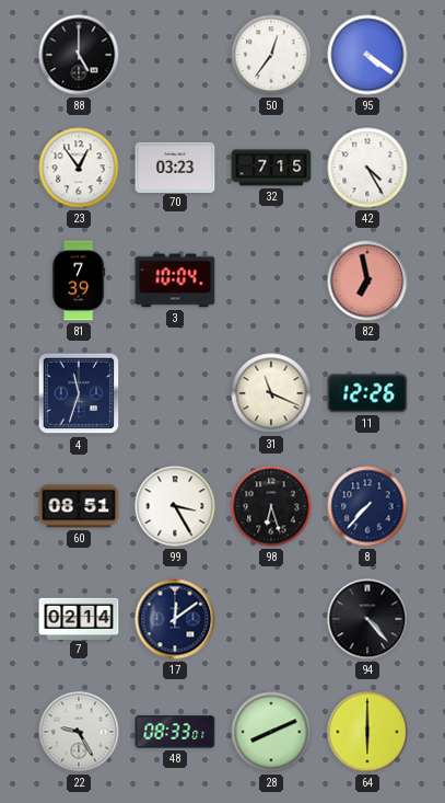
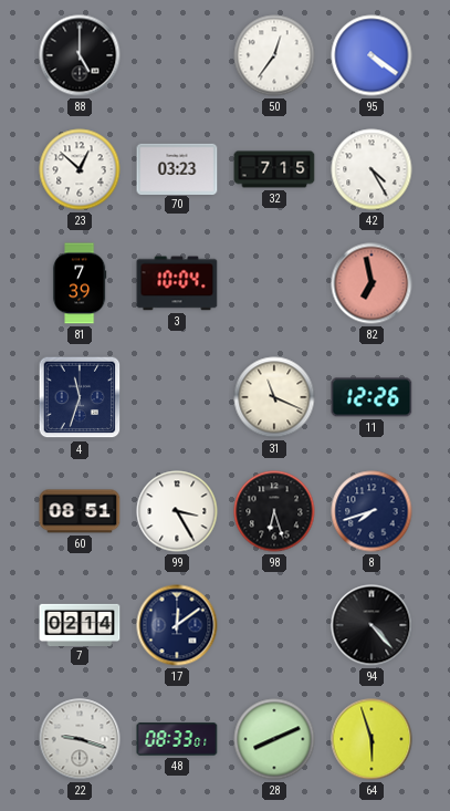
23: 12:54 -> 12:52
8: 7:37 -> 7:42
22: 9:25 -> 9:18
64: 6:00 -> 5:57
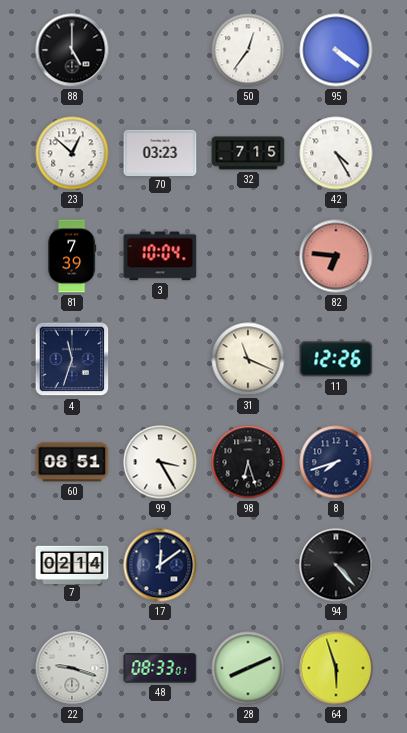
82: 6:58 -> 6:46
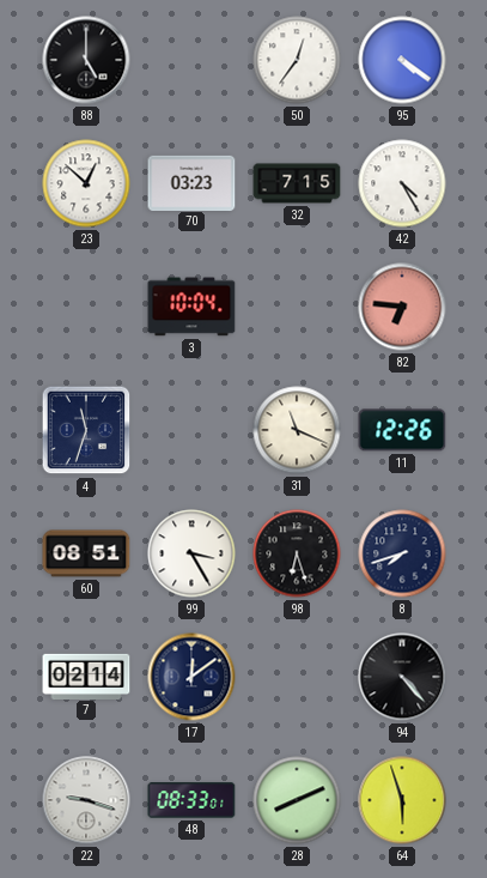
81: 7:39 -> none
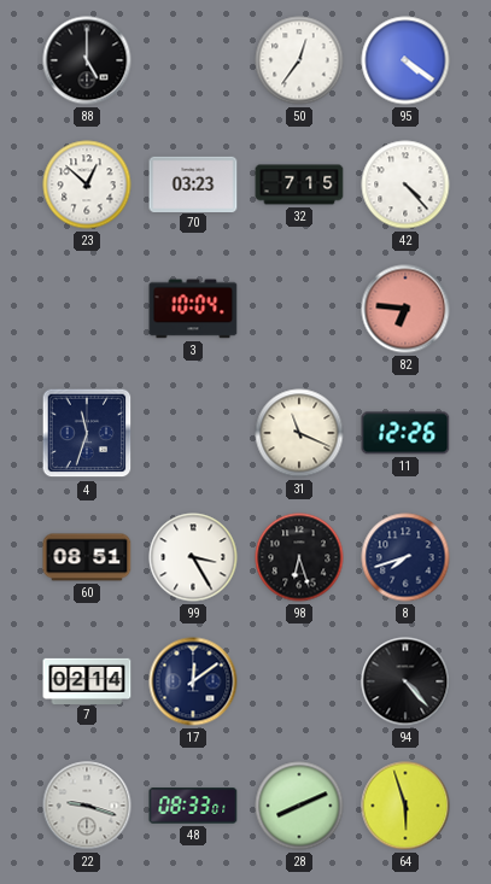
42: 4:25 -> 4:23
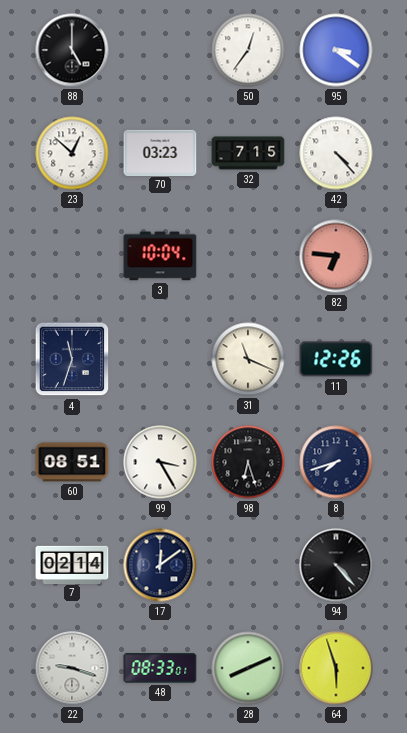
95: 4:21 -> 3:21
